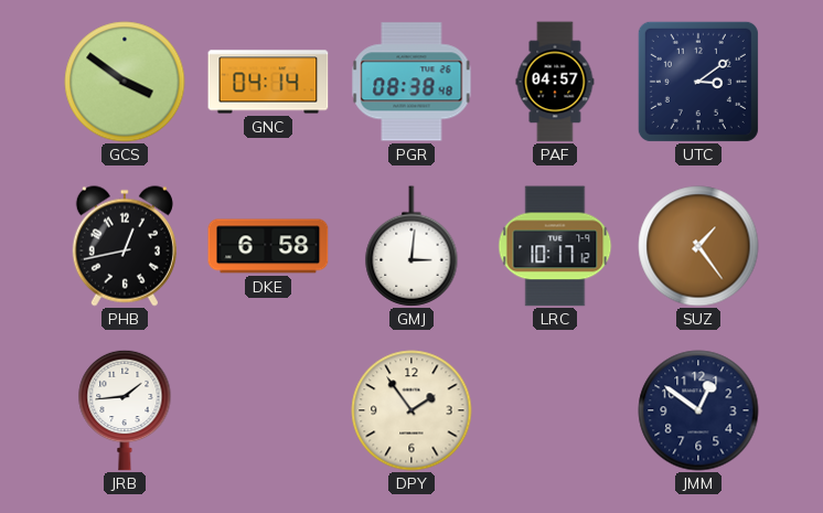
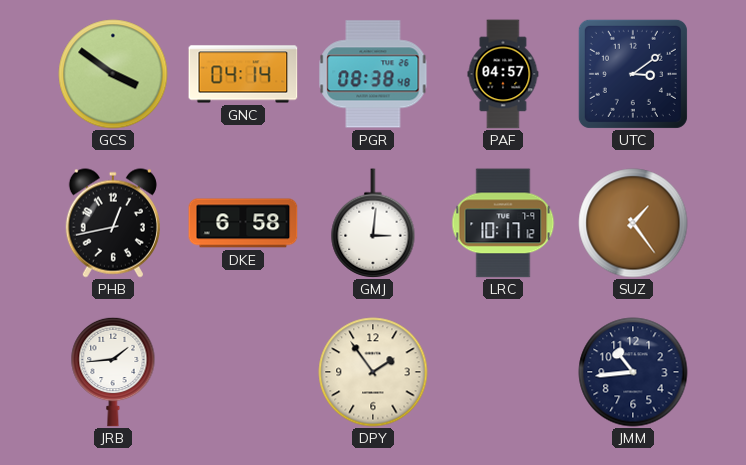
JMM: 12:51 -> 10:44
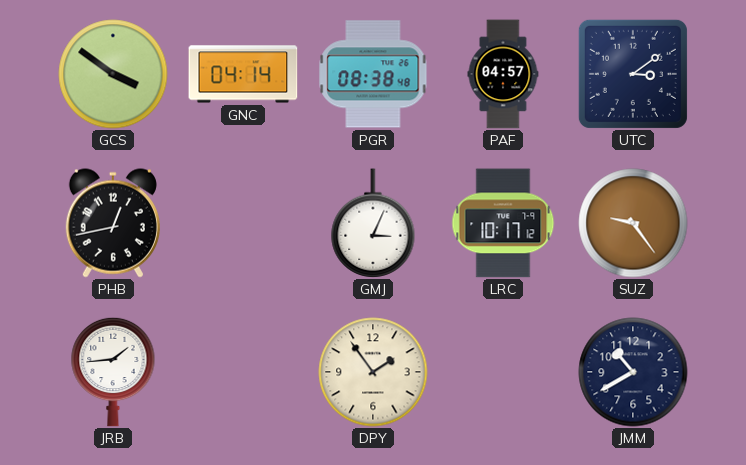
DKE: 6:58 -> none
GMJ: 3:01 -> 3:04
SUZ: 1:24 -> 9:24
JMM: 10:44 -> 10:40
